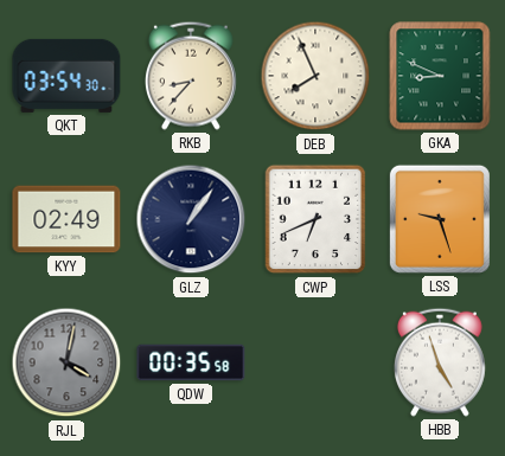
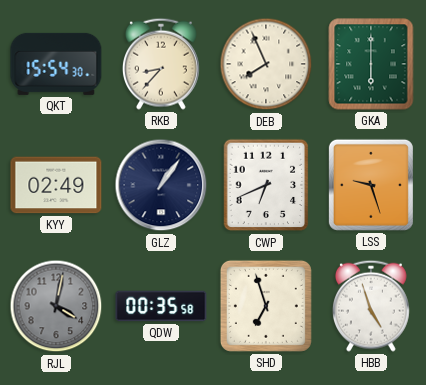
QKT: 03:54 -> 15:54
GKA: 8:49 -> 6:00
SHD: none -> 6:57
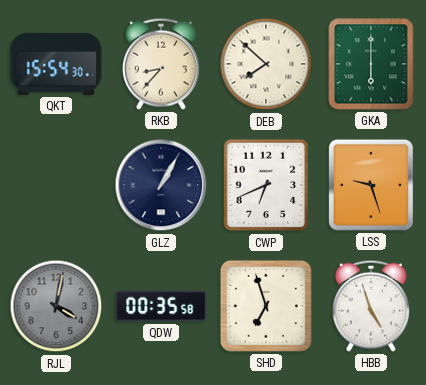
DEB: 7:56 -> 7:52
KYY: 02:49 -> none
GLZ: 1:06 -> 1:05
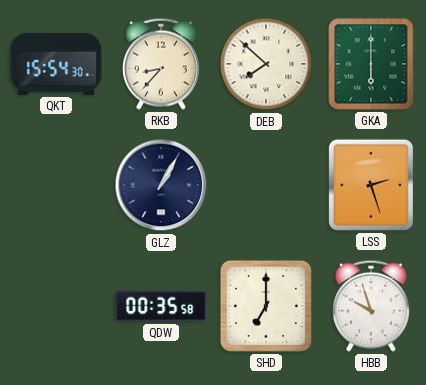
CWP: 6:41 -> none
LSS: 9:27 -> 2:27
RJL: 4:02 -> none
SHD: 6:57 -> 7:00
HBB: 4:57 -> 9:57
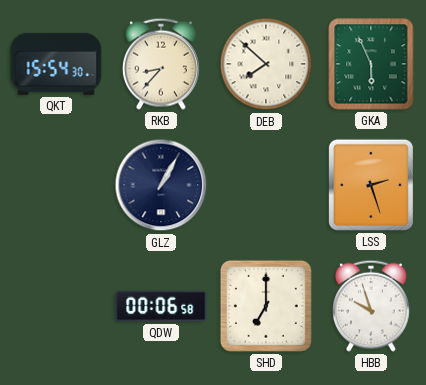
GKA: 6:00 -> 5:56
QDW: 00:35 -> 00:06
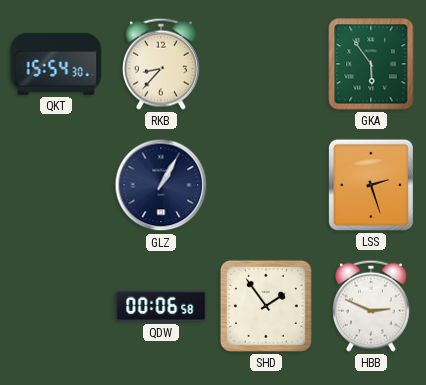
DEB: 7:52 -> none
GKA: 5:56 -> 5:54
SHD: 7:00 -> 1:54
HBB: 9:57 -> 2:49
